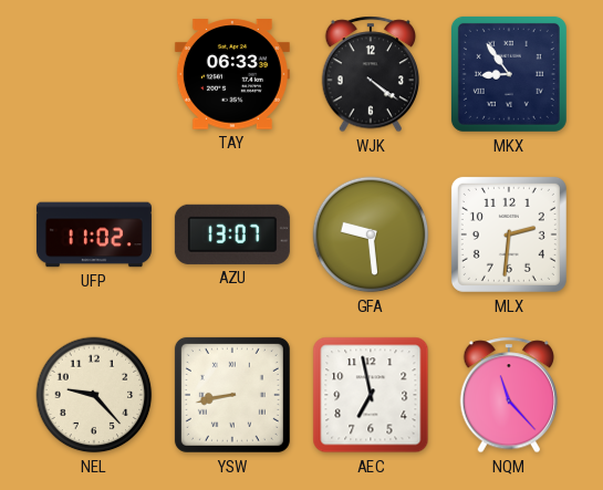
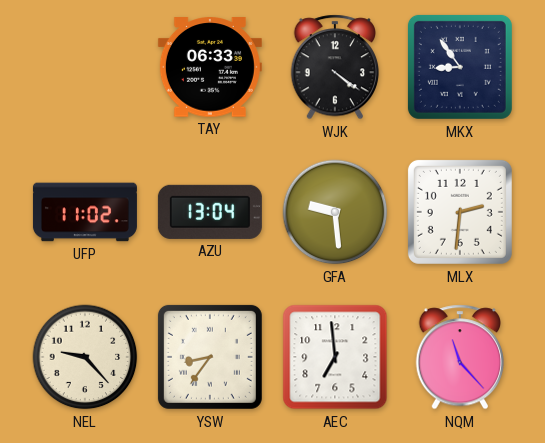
AZU: 13:07 -> 13:04
YSW: 8:43 -> 8:36
AEC: 6:58 -> 6:59
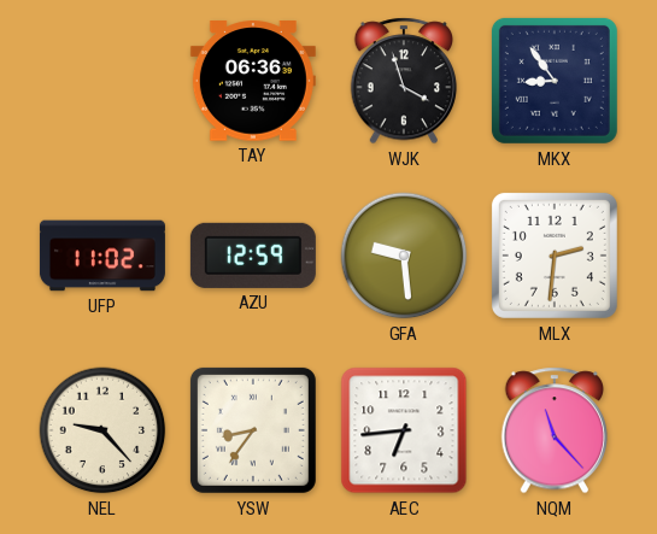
TAY: 06:33 -> 06:36
WJK: 4:21 -> 3:57
AZU: 13:04 -> 12:59
AEC: 6:59 -> 6:44
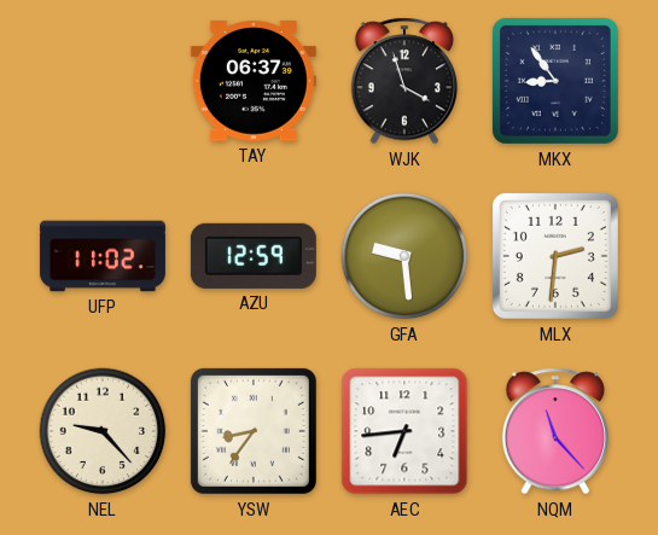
TAY: 06:36 -> 06:37
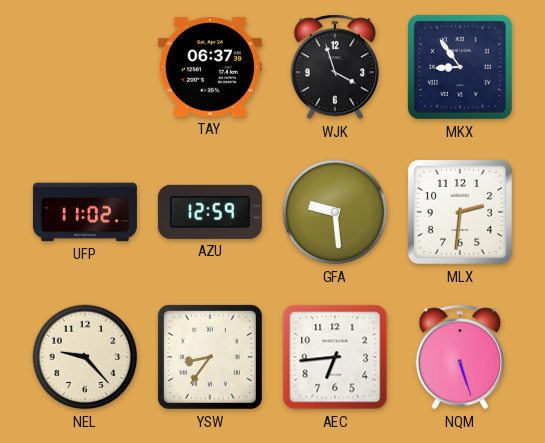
NQM: 11:23 -> 5:27
